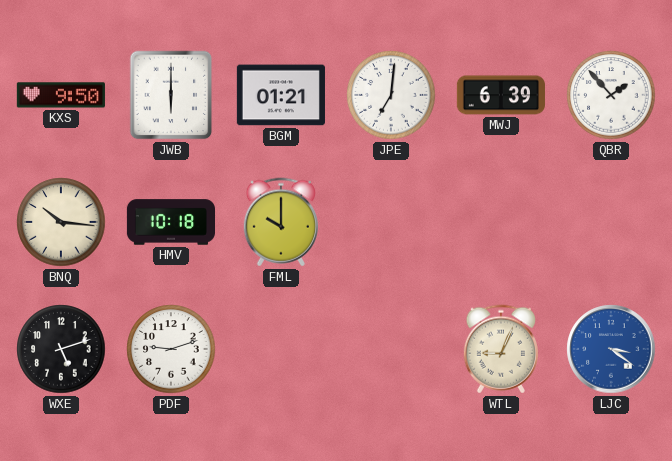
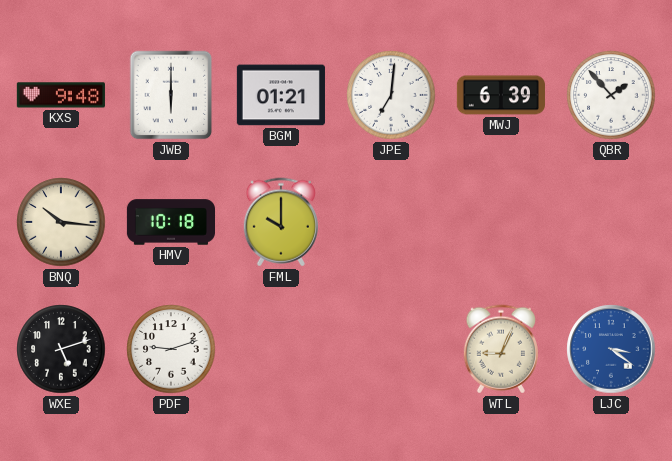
KXS: 9:50 -> 9:48
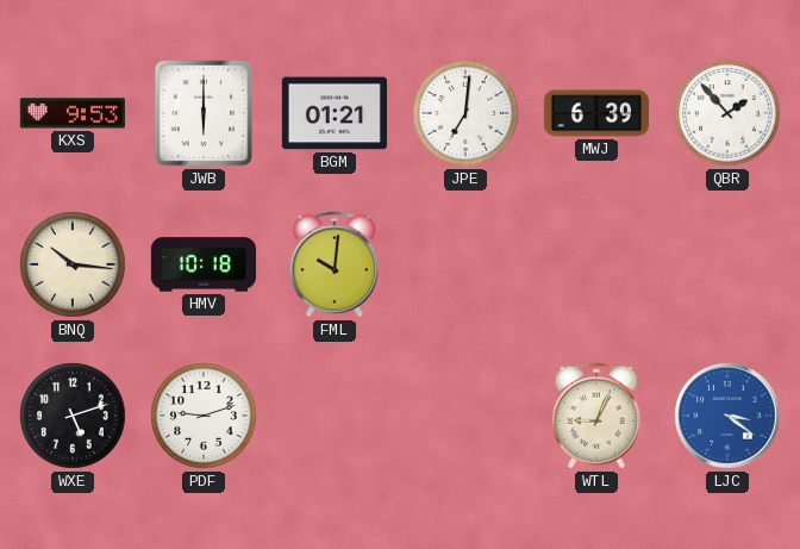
KXS: 9:48 -> 9:53
FML: 10:00 -> 10:01
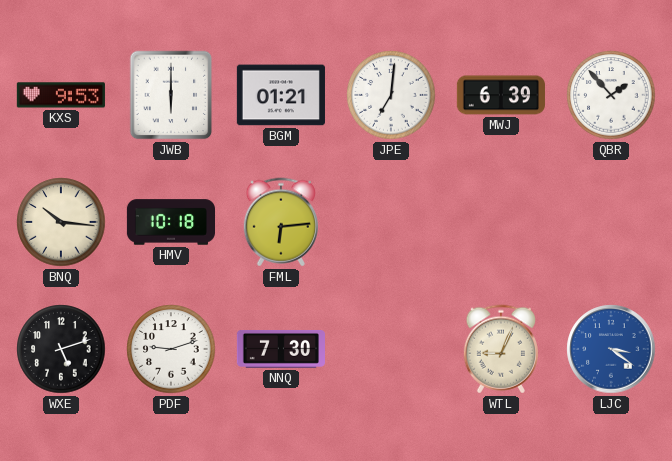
FML: 10:01 -> 6:14
NNQ: none -> 7:30
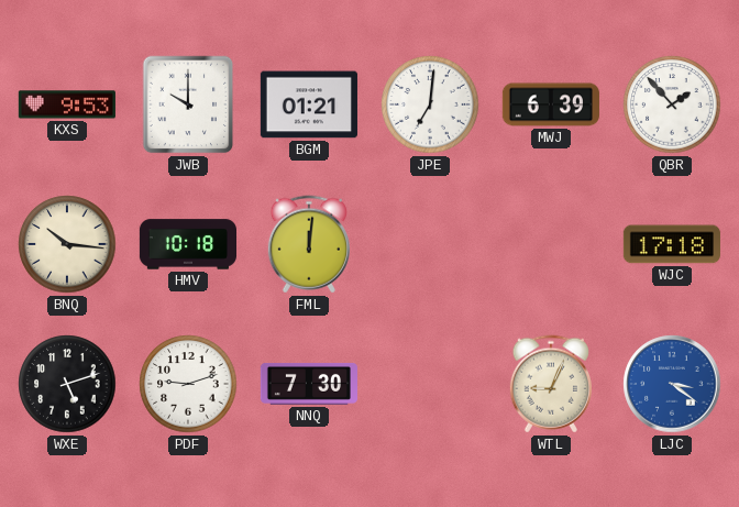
JWB: 6:00 -> 10:00
FML: 6:14 -> 12:01
WJC: none -> 17:18
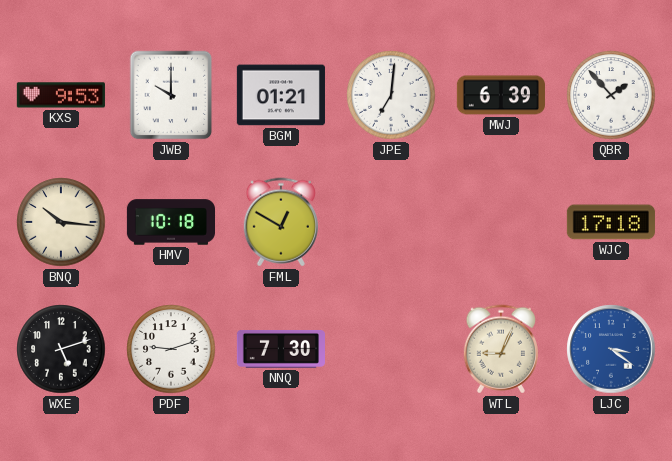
FML: 12:01 -> 12:50
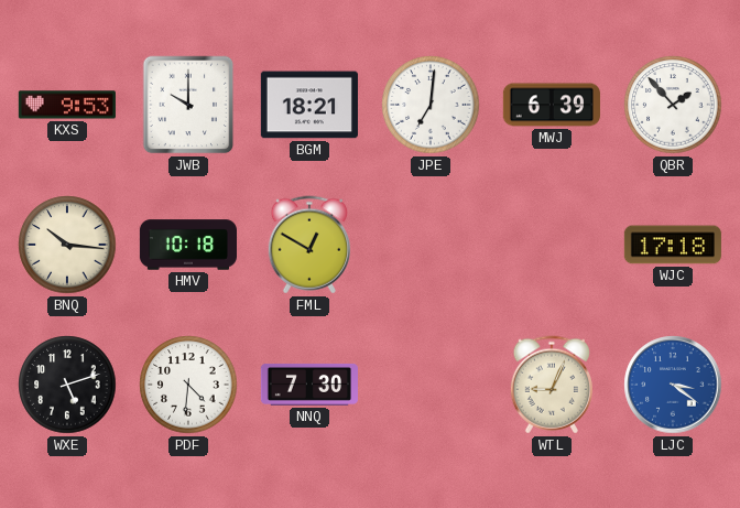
BGM: 01:21 -> 18:21
PDF: 9:12 -> 4:31
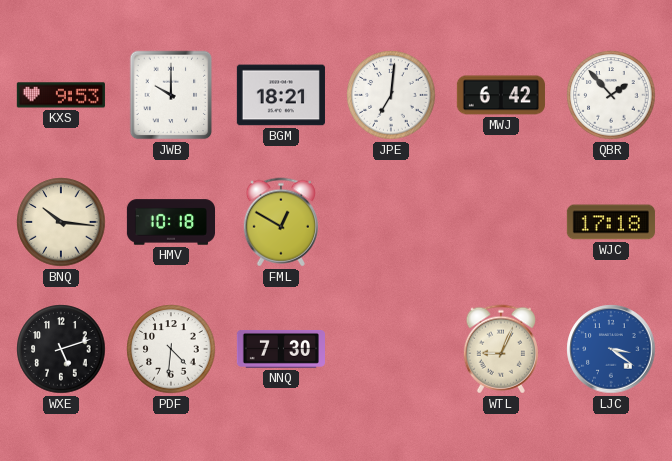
MWJ: 6:39 -> 6:42
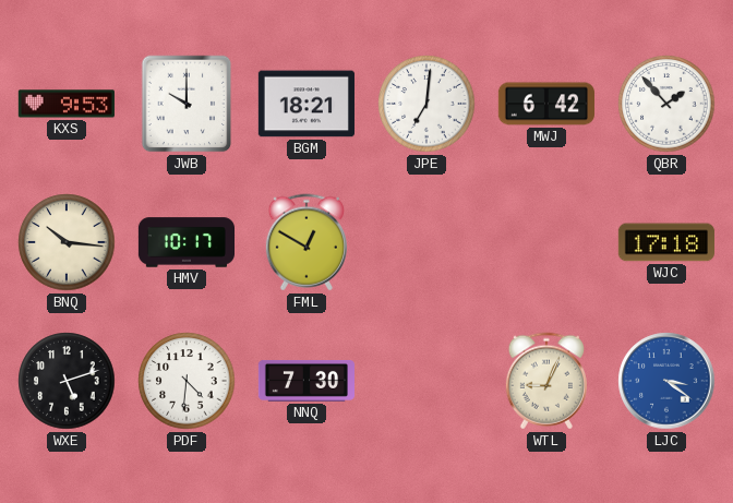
HMV: 10:18 -> 10:17
